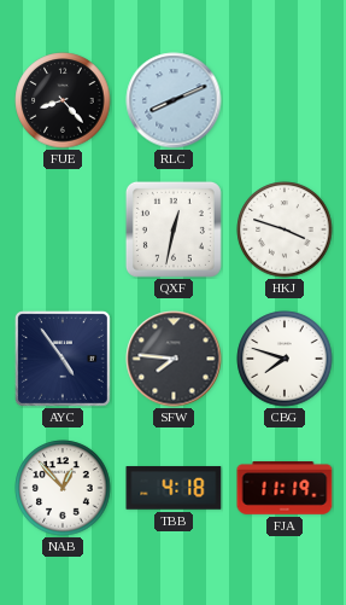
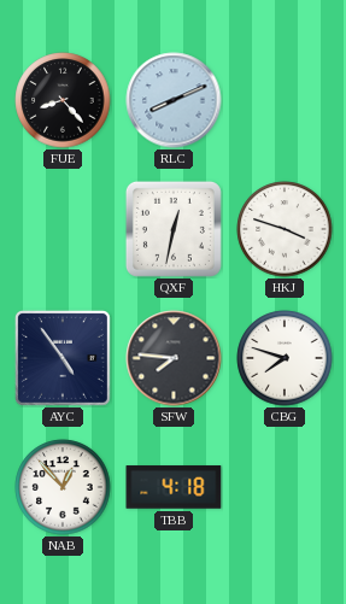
FJA: 11:19 -> none
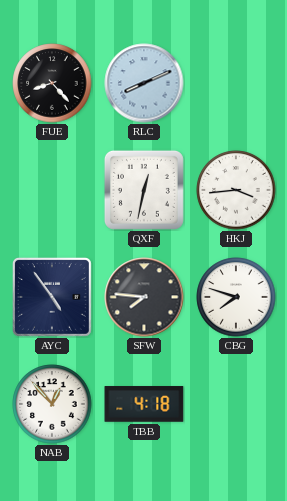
HKJ: 3:48 -> 3:44
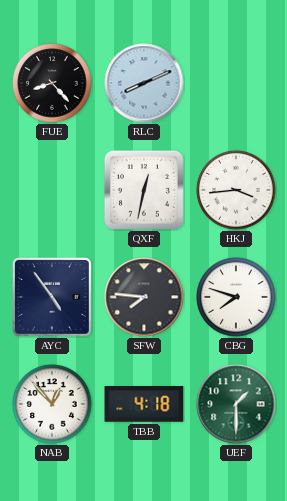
UEF: none -> 1:30
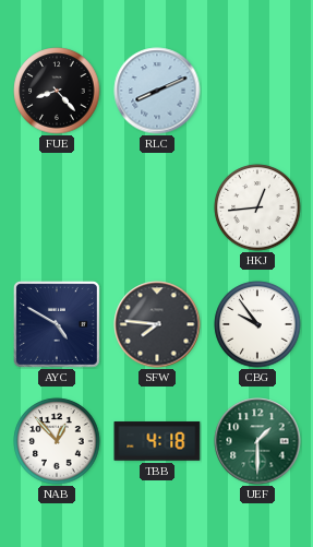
QXF: 12:32 -> none
HKJ: 3:44 -> 12:44
AYC: 4:54 -> 4:50
CBG: 7:48 -> 9:54
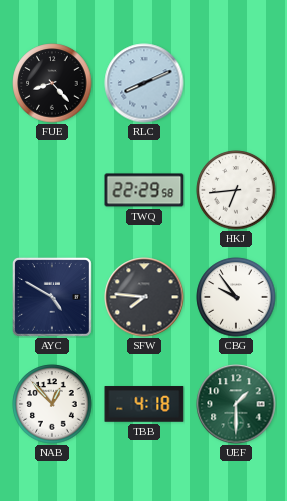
TWQ: none -> 22:29
HKJ: 12:44 -> 6:44
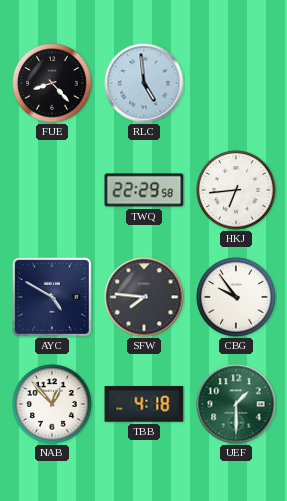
RLC: 8:11 -> 4:59
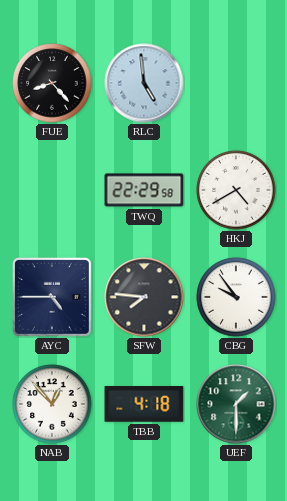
HKJ: 6:44 -> 4:40
AYC: 4:50 -> 4:45
